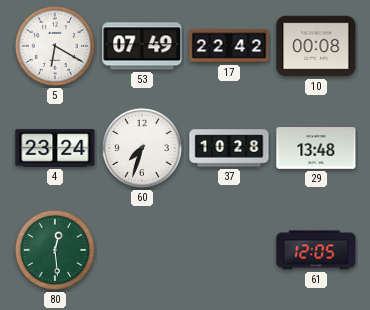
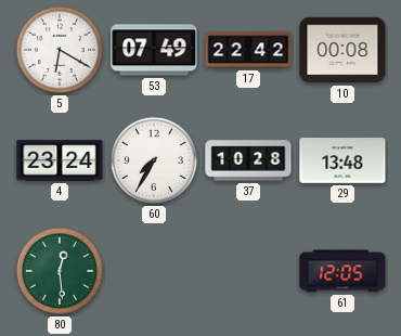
60: 7:33 -> 7:35
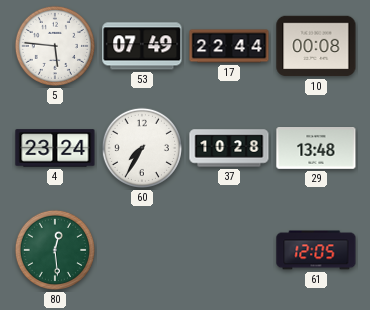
5: 6:20 -> 5:46
17: 22:42 -> 22:44
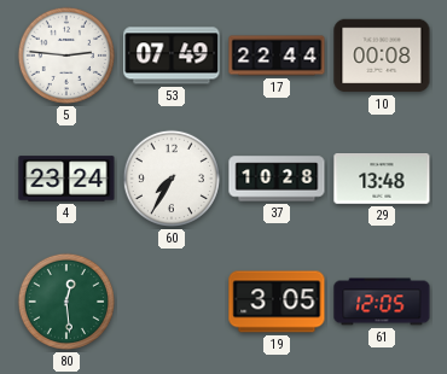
5: 5:46 -> 2:46
19: none -> 3:05
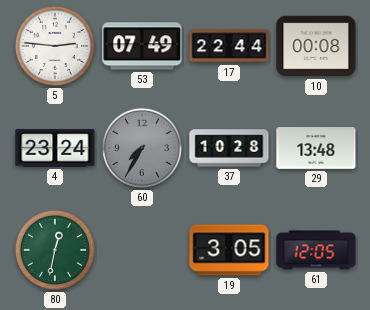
60 dial: white -> grey
80: 12:29 -> 12:32
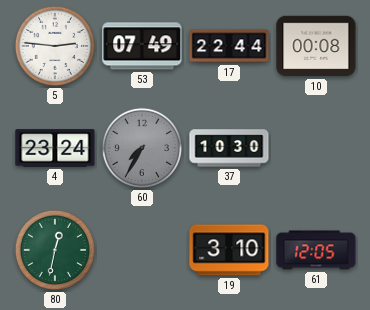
37: 10:28 -> 10:30
29: 13:48 -> none
19: 3:05 -> 3:10
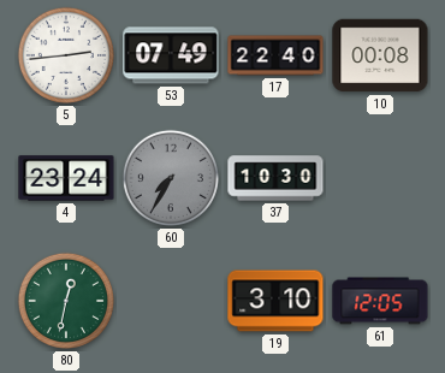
5: 2:46 -> 2:44
17: 22:44 -> 22:40
